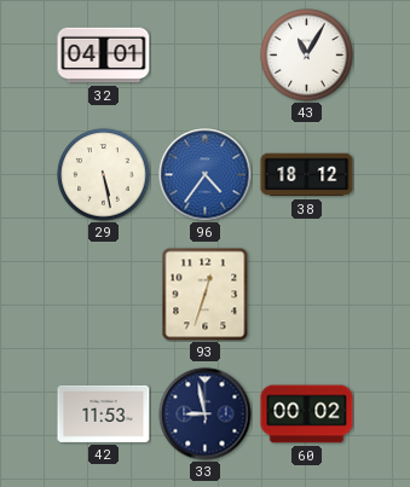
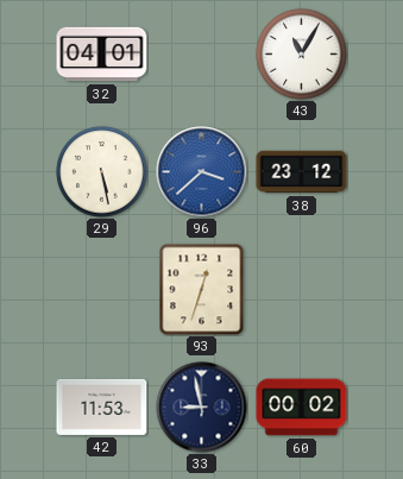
96: 4:36 -> 3:38
38: 18:12 -> 23:12
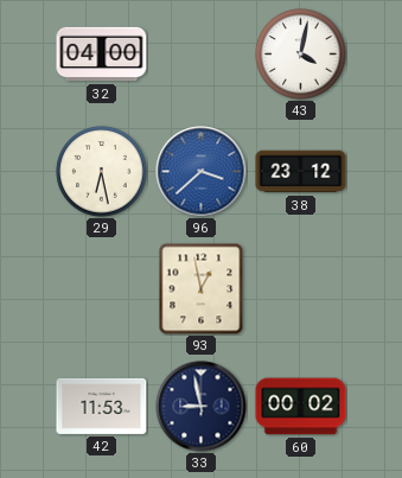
32: 04:01 -> 04:00
43: 11:05 -> 4:02
29: 5:28 -> 6:28
93: 12:33 -> 12:58
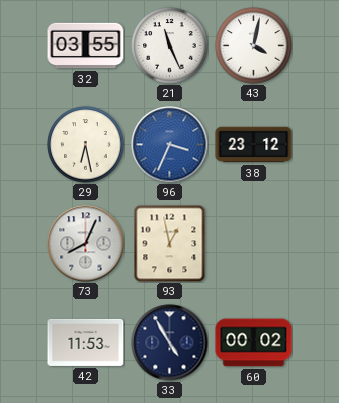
32: 04:00 -> 03:55
21: none -> 11:26
96: 3:38 -> 3:34
73: none -> 8:04
33: 8:58 -> 4:55
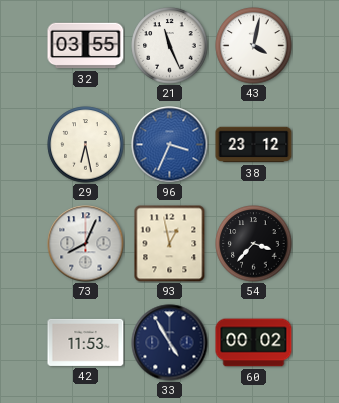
54: none -> 3:37
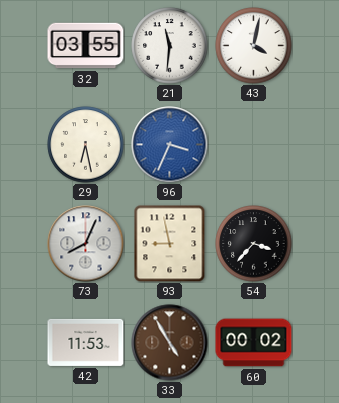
21: 11:26 -> 11:31
38: 23:12 -> none
93: 12:58 -> 8:58
33 dial: navy -> brown
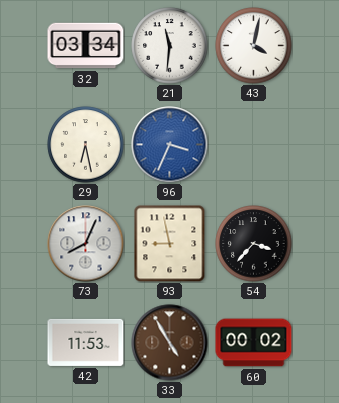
32: 03:55 -> 03:34
